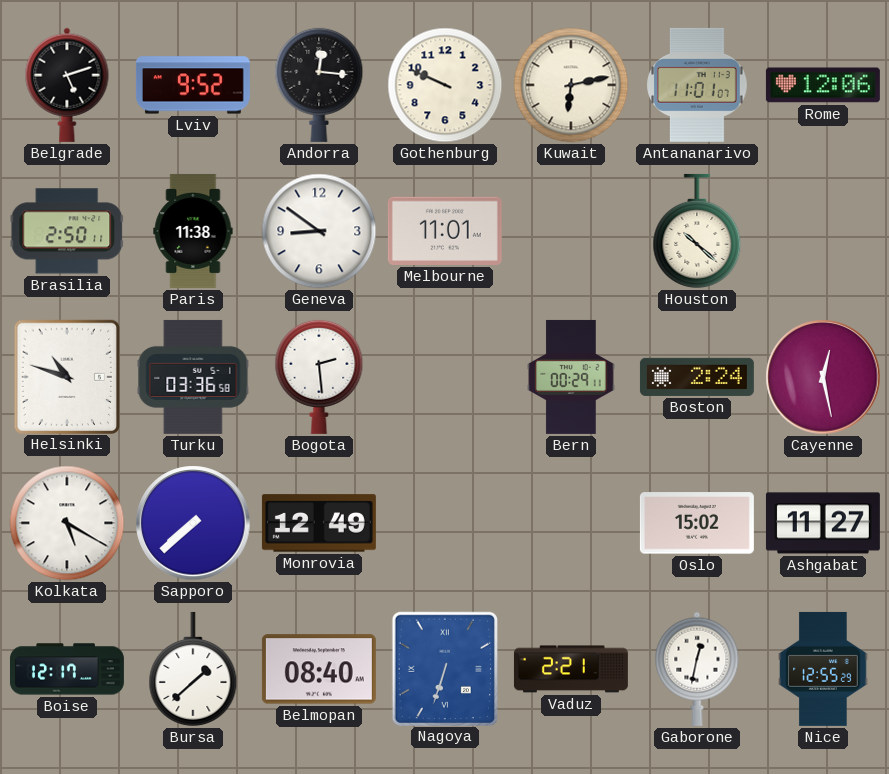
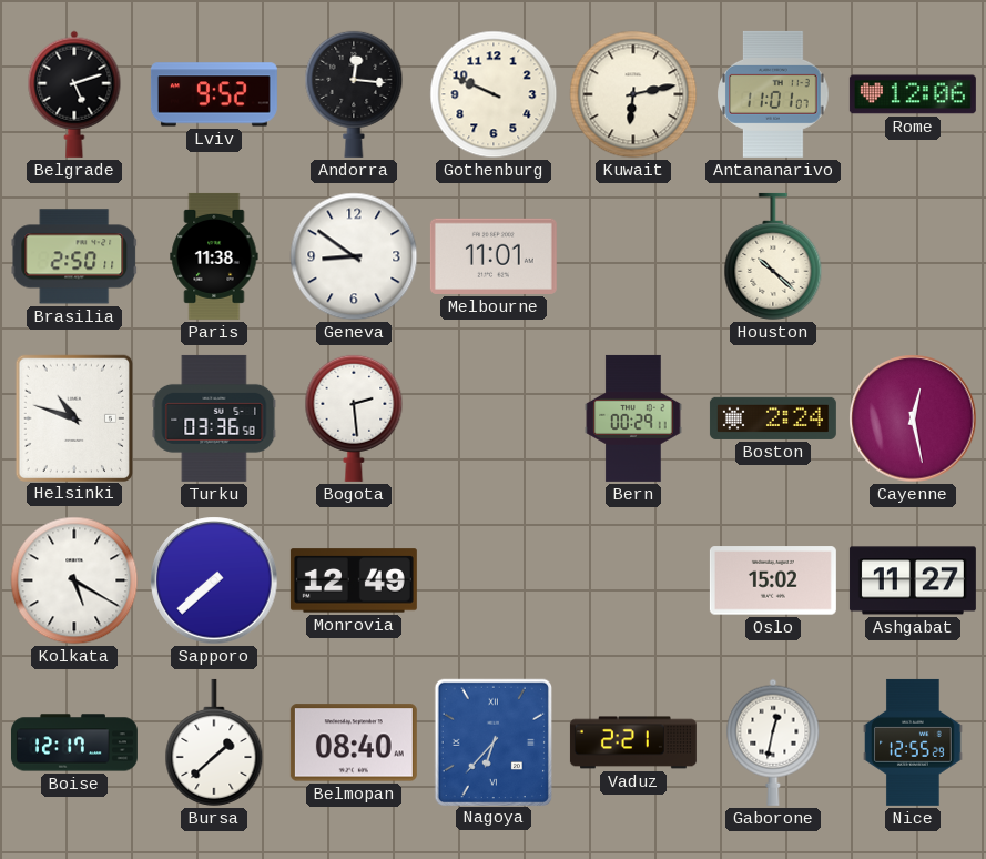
Nagoya: 6:33 -> 6:37
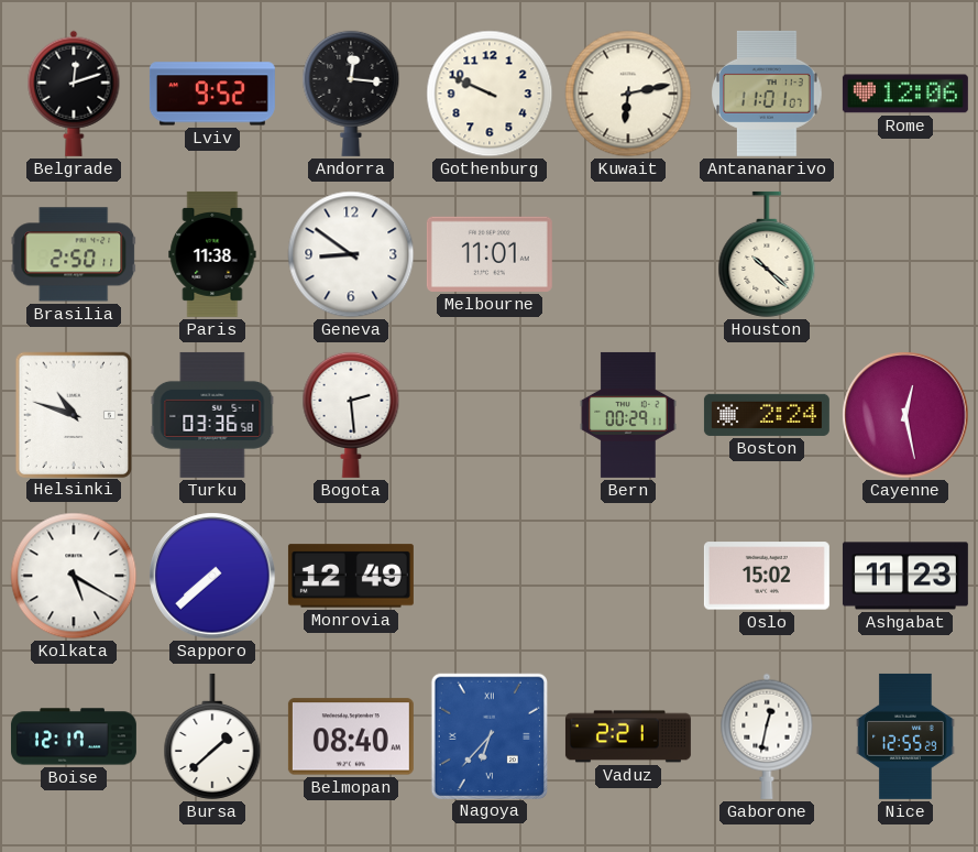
Belgrade: 5:12 -> 12:12
Ashgabat: 11:27 -> 11:23
